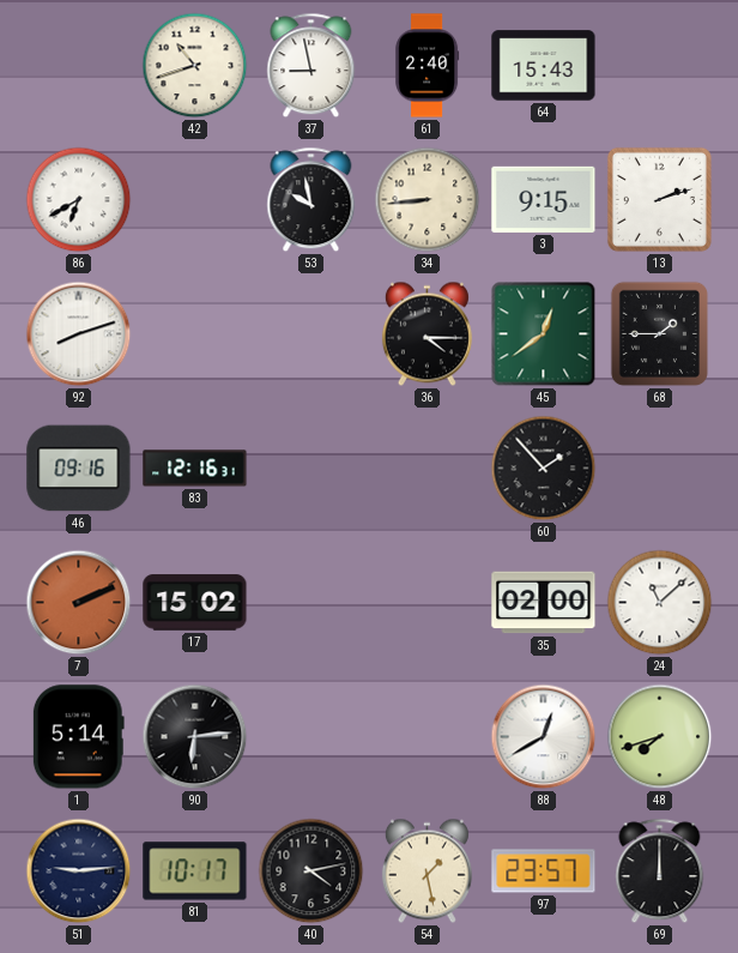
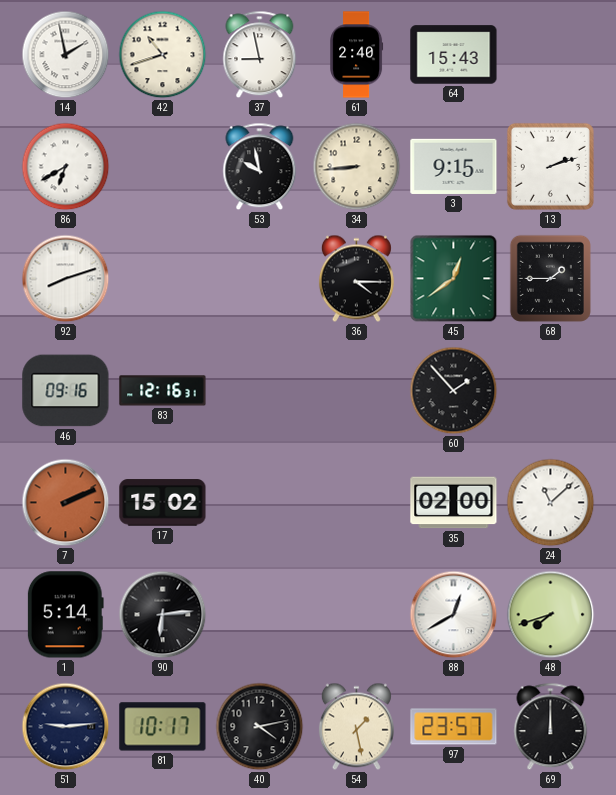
14: none -> 1:58
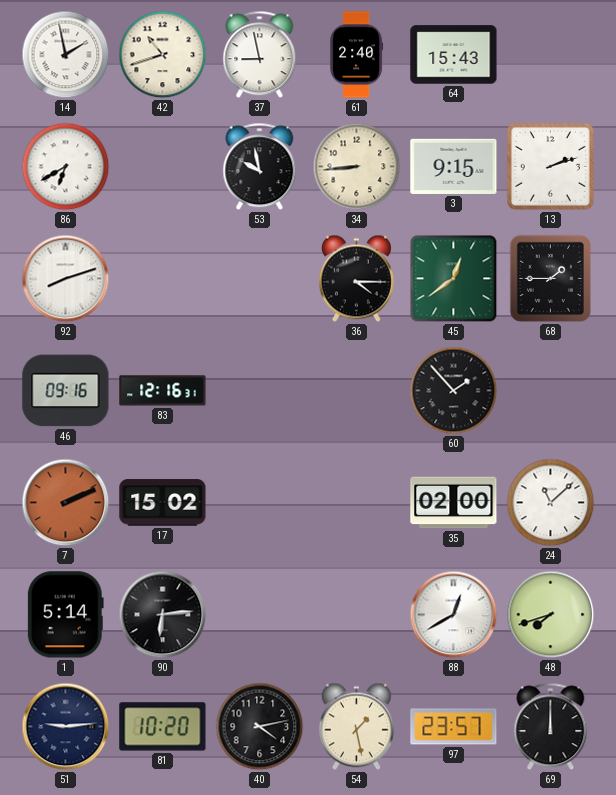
81: 10:17 -> 10:20
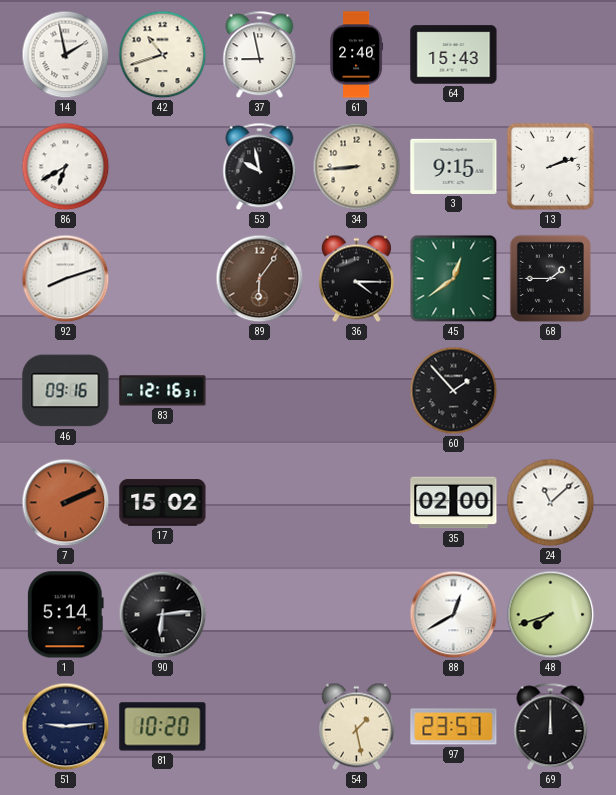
89: none -> 6:06
40: 4:13 -> none
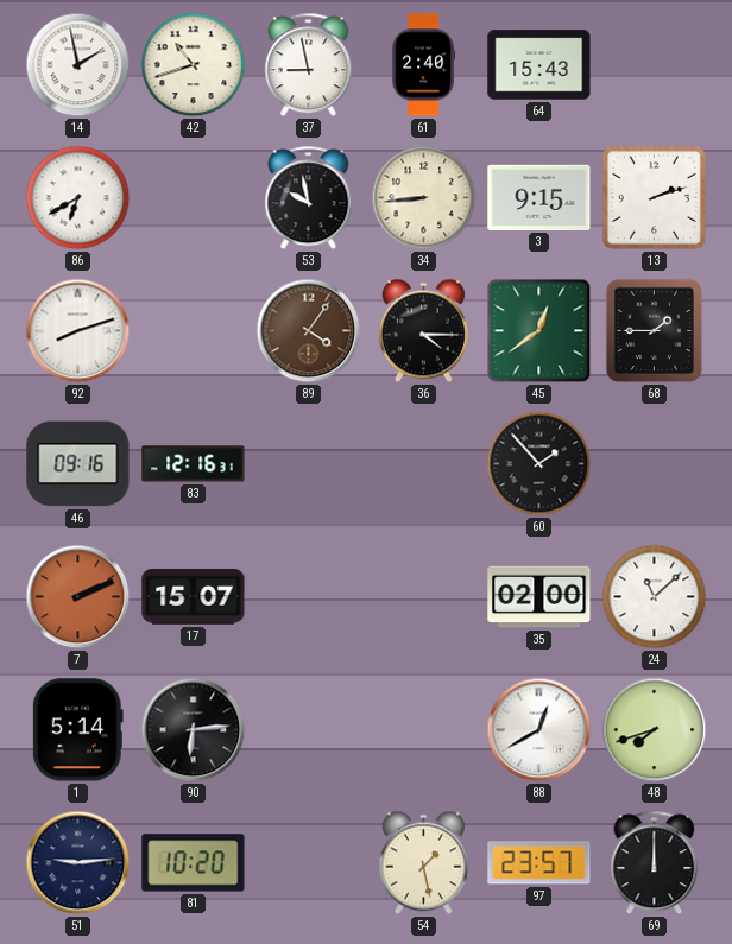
89: 6:06 -> 4:06
17: 15:02 -> 15:07
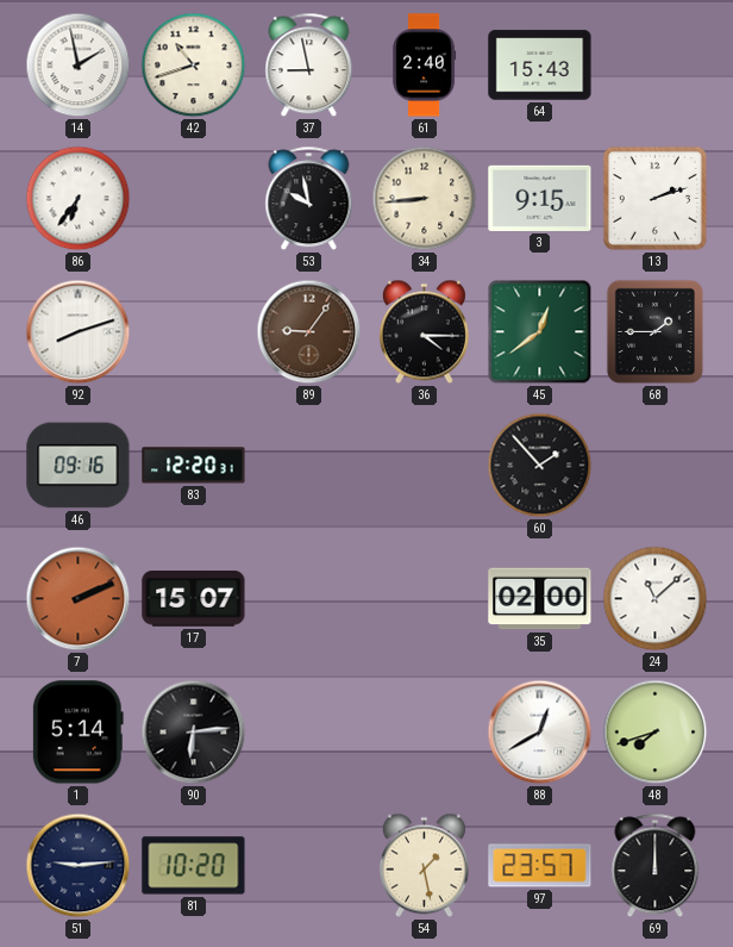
86: 6:40 -> 6:36
89: 4:06 -> 9:06
83: 12:16 -> 12:20
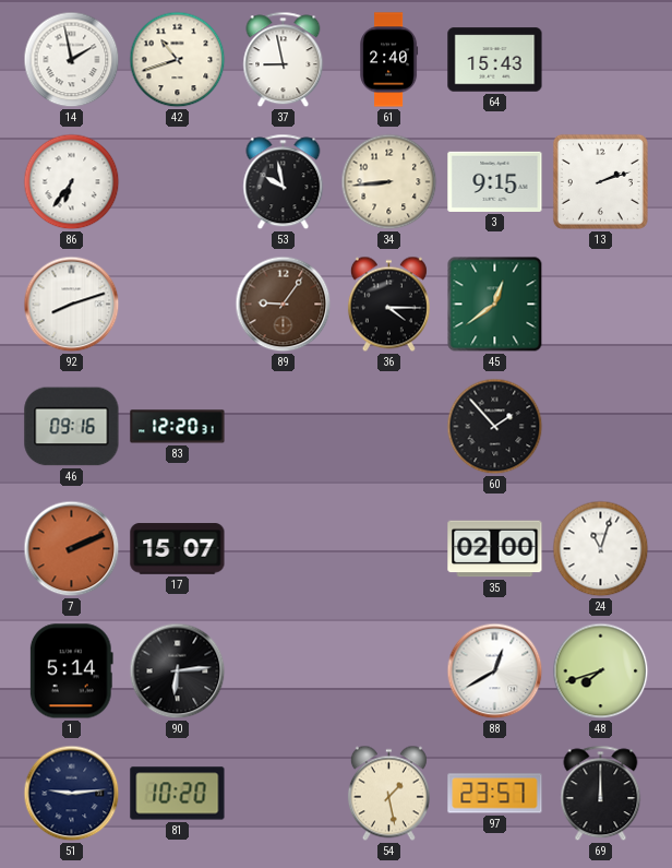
68: 1:45 -> none
24: 11:08 -> 11:03
